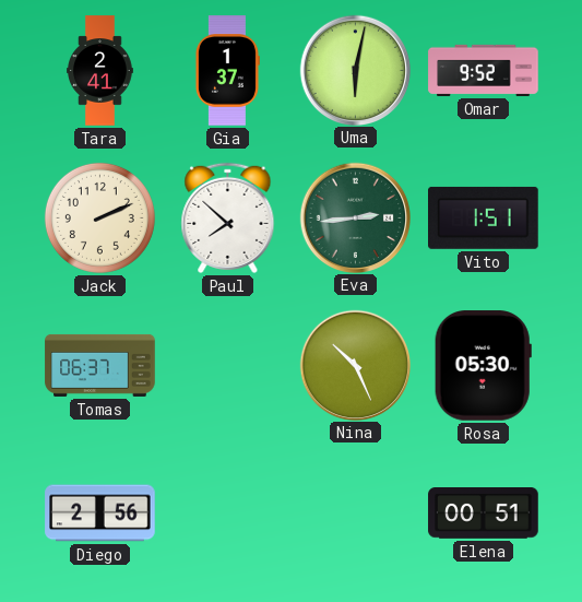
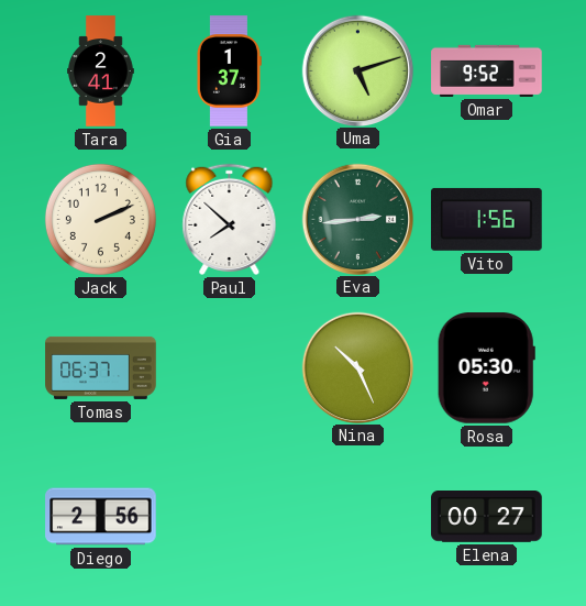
Uma: 6:02 -> 5:12
Vito: 1:51 -> 1:56
Elena: 00:51 -> 00:27
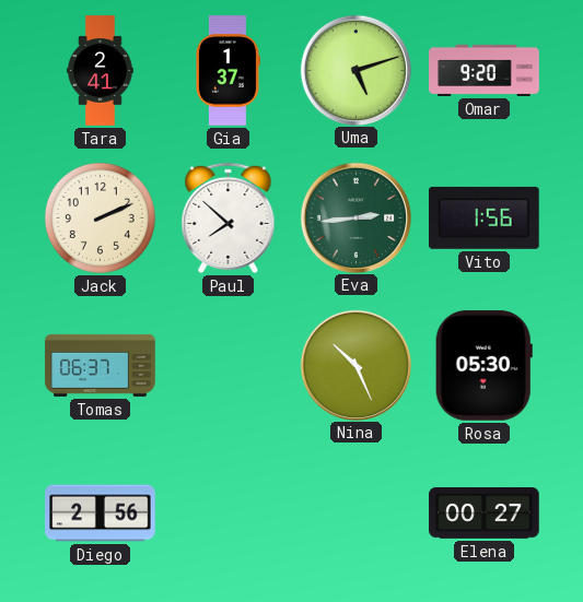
Omar: 9:52 -> 9:20
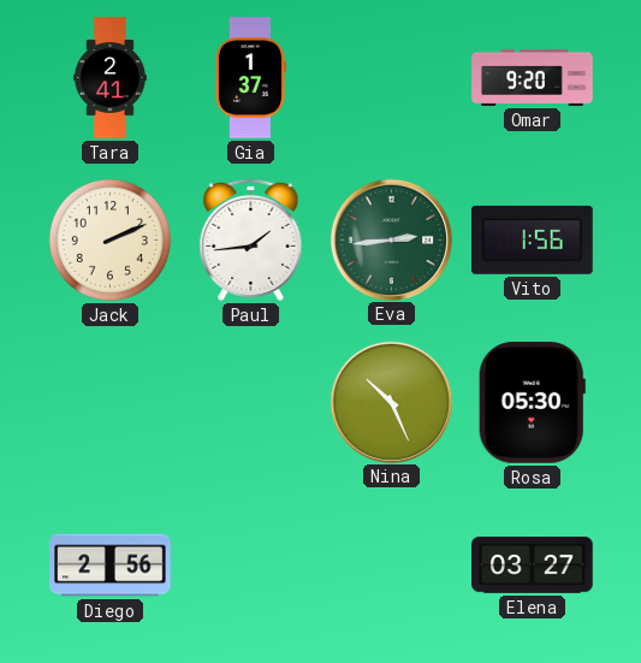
Uma: 5:12 -> none
Paul: 7:52 -> 1:44
Tomas: 06:37 -> none
Elena: 00:27 -> 03:27
